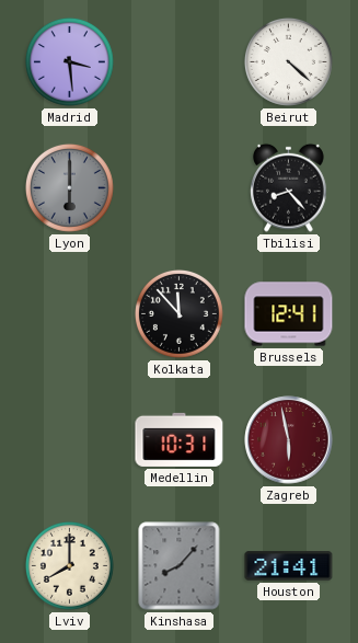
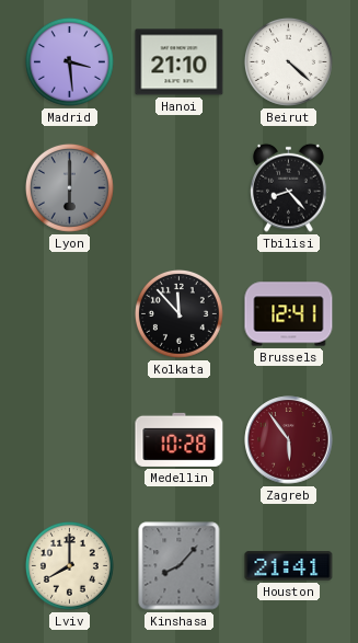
Hanoi: none -> 21:10
Medellin: 10:31 -> 10:28
Zagreb: 5:58 -> 5:54
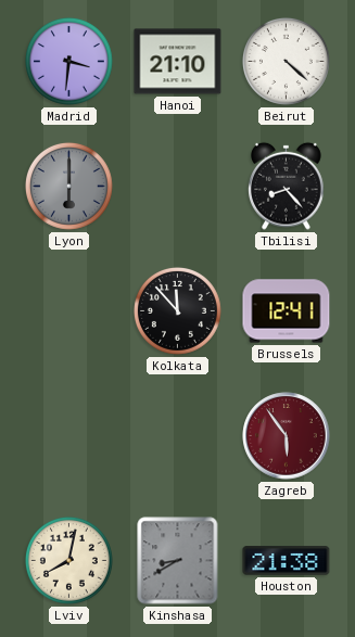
Madrid: 3:29 -> 3:31
Medellin: 10:28 -> none
Lviv: 8:00 -> 8:02
Kinshasa: 8:07 -> 8:40
Houston: 21:41 -> 21:38
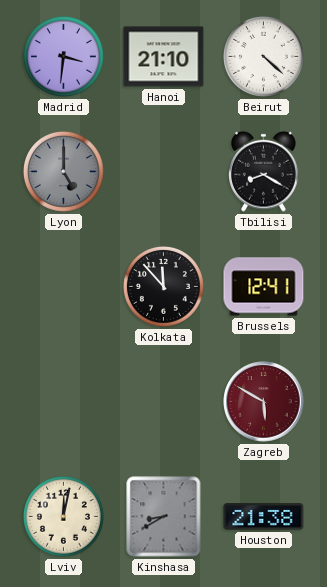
Lyon: 6:00 -> 5:00
Tbilisi: 8:23 -> 8:20
Zagreb: 5:54 -> 5:50
Lviv: 8:02 -> 12:02
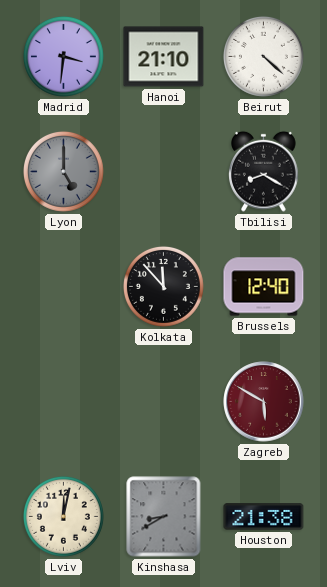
Brussels: 12:41 -> 12:40
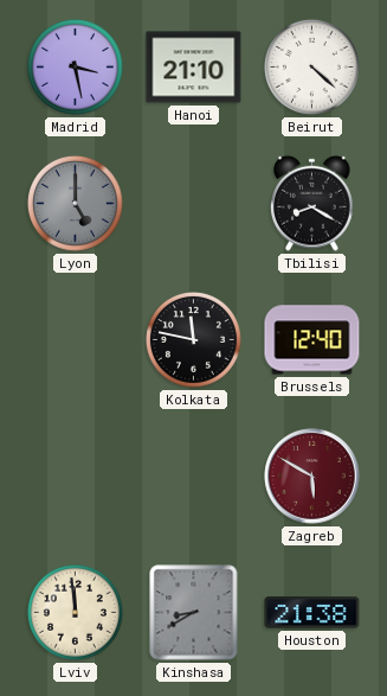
Madrid: 3:31 -> 3:28
Kolkata: 11:53 -> 11:47
Lviv: 12:02 -> 11:59
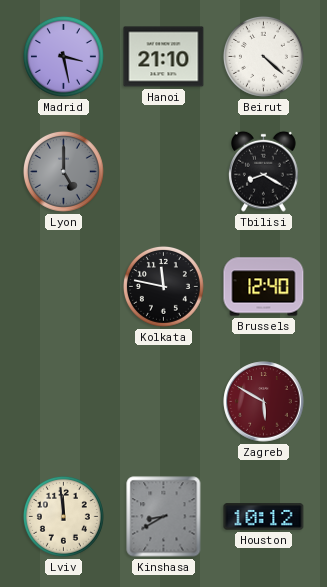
Houston: 21:38 -> 10:12
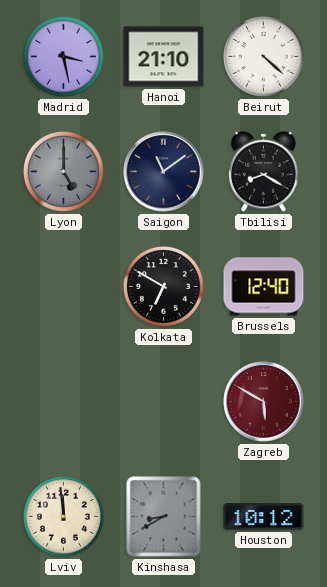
Saigon: none -> 11:09
Kolkata: 11:47 -> 6:50
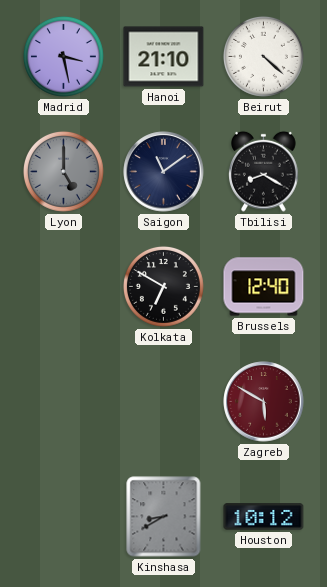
Lviv: 11:59 -> none
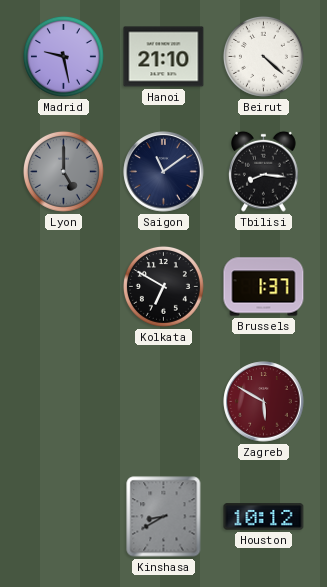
Madrid: 3:28 -> 9:28
Tbilisi: 8:20 -> 8:16
Brussels: 12:40 -> 1:37
